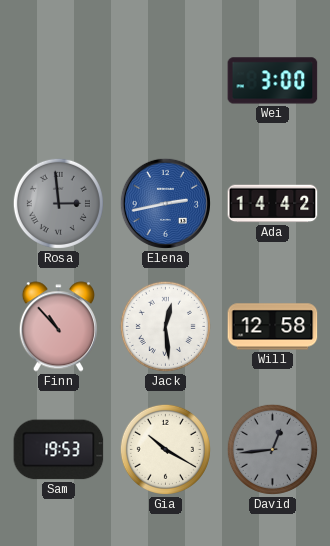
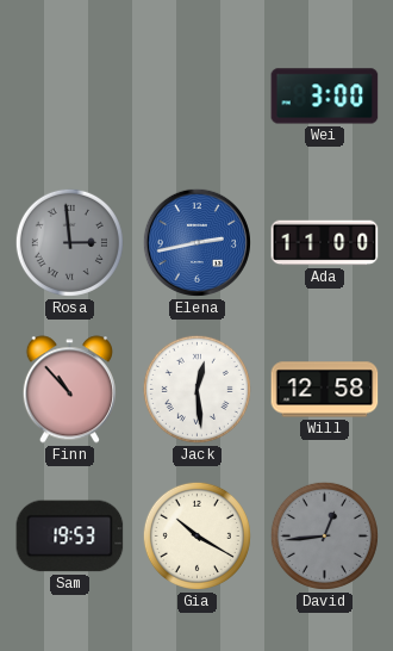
Ada: 14:42 -> 11:00
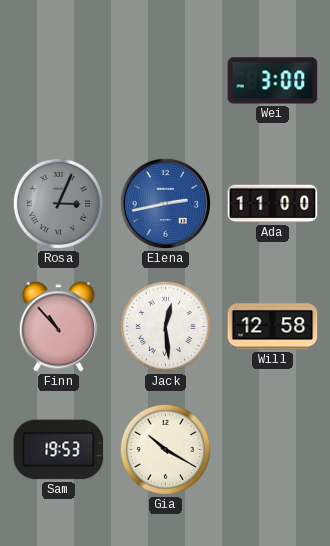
Rosa: 2:59 -> 3:04
David: 12:44 -> none
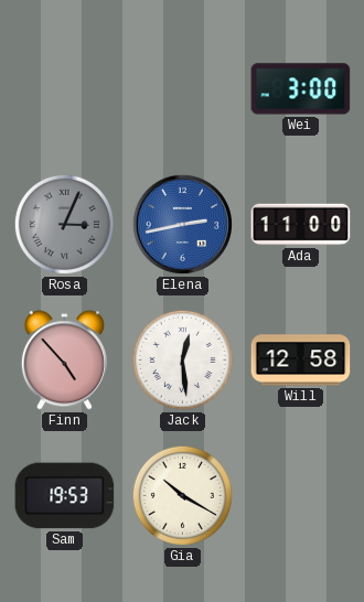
Finn: 10:53 -> 4:53
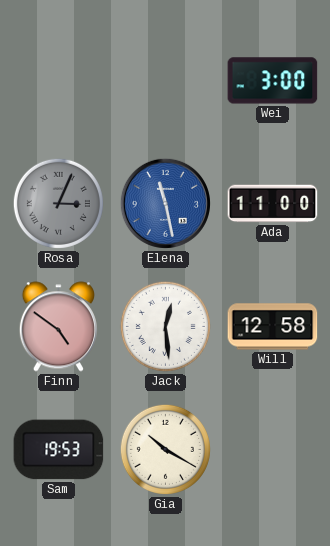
Elena: 2:43 -> 11:28
Finn: 4:53 -> 4:51
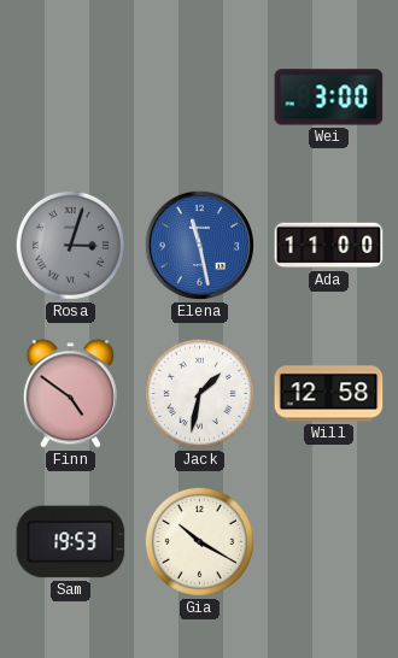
Rosa: 3:04 -> 3:03
Jack: 12:29 -> 1:32
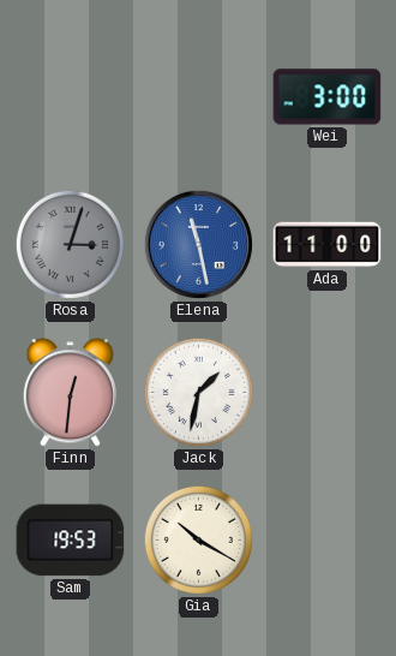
Finn: 4:51 -> 12:31
Will: 12:58 -> none
